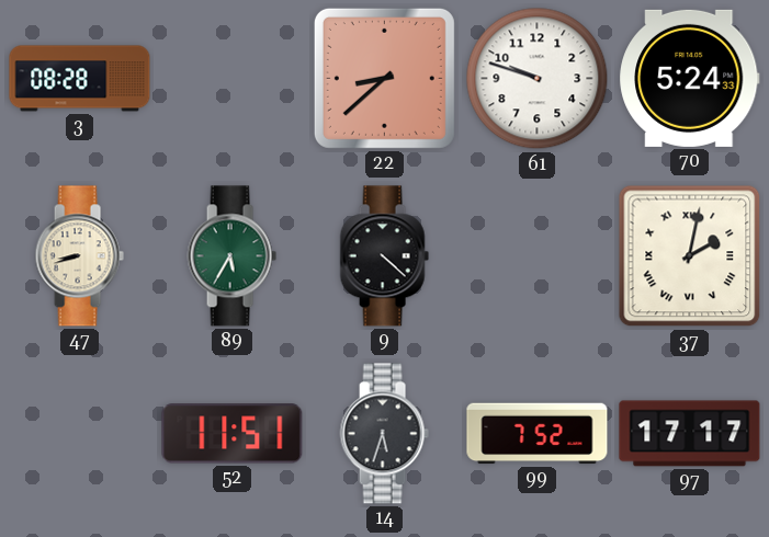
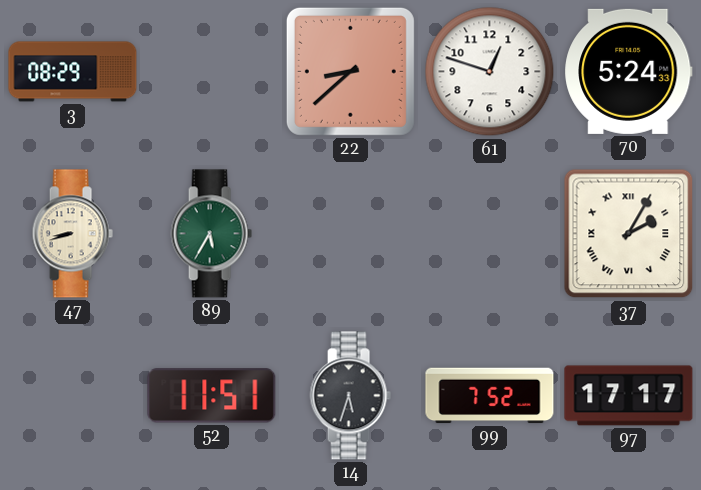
3: 08:28 -> 08:29
61: 9:48 -> 12:48
9: 4:22 -> none
37: 2:02 -> 2:05
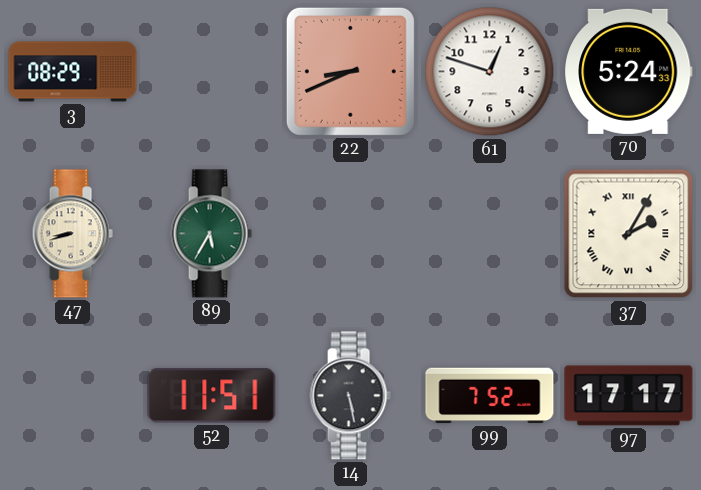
22: 8:38 -> 8:41
14: 5:33 -> 5:28
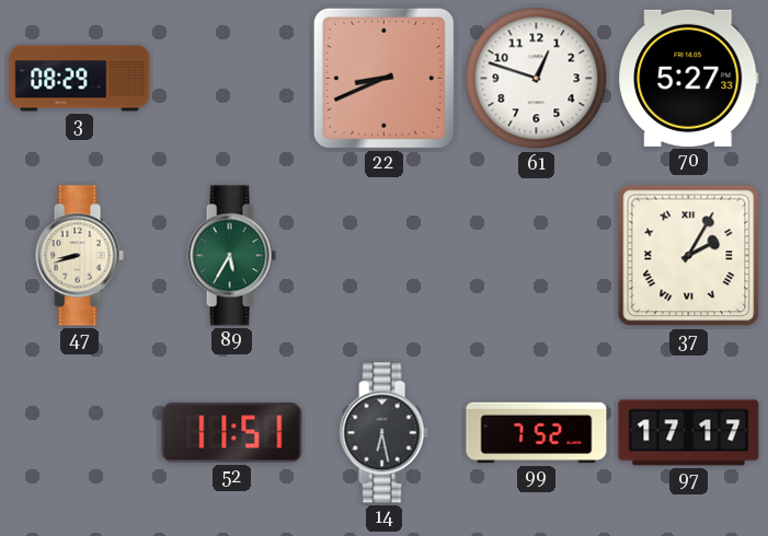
70: 5:24 -> 5:27
14: 5:28 -> 6:28
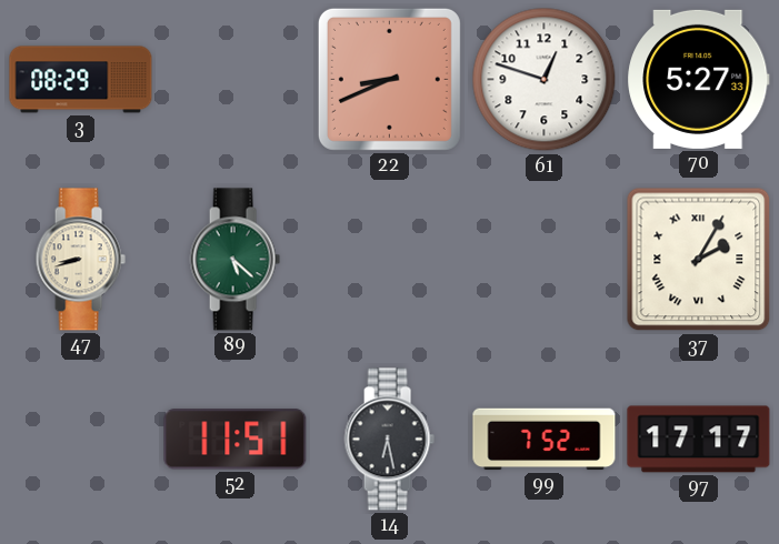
89: 5:35 -> 5:22
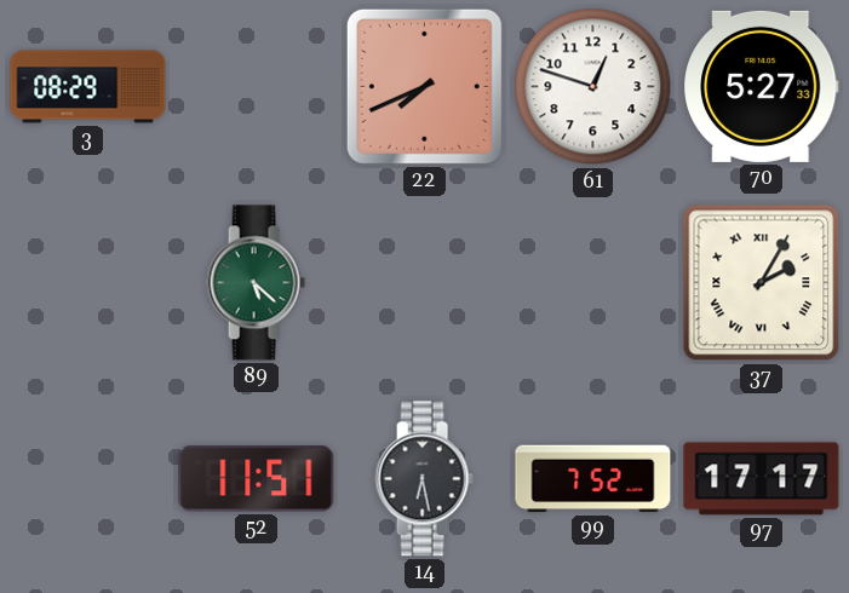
22: 8:41 -> 7:41
47: 8:42 -> none
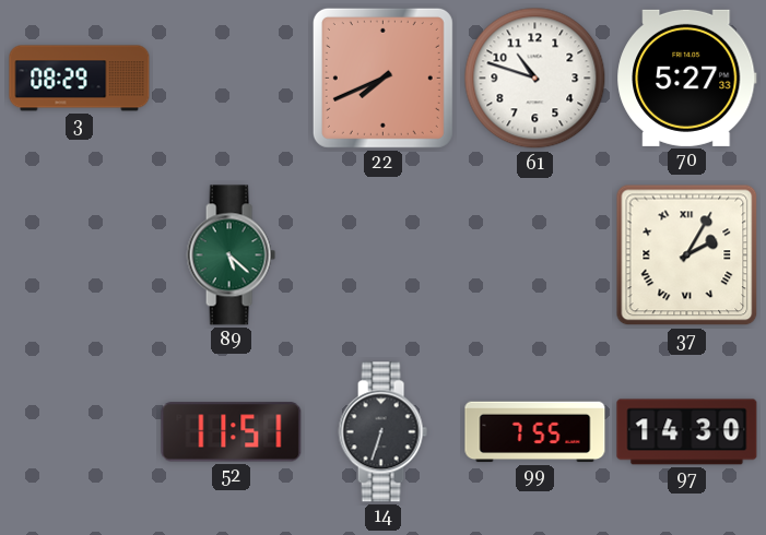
61: 12:48 -> 10:48
14: 6:28 -> 6:33
99: 7:52 -> 7:55
97: 17:17 -> 14:30
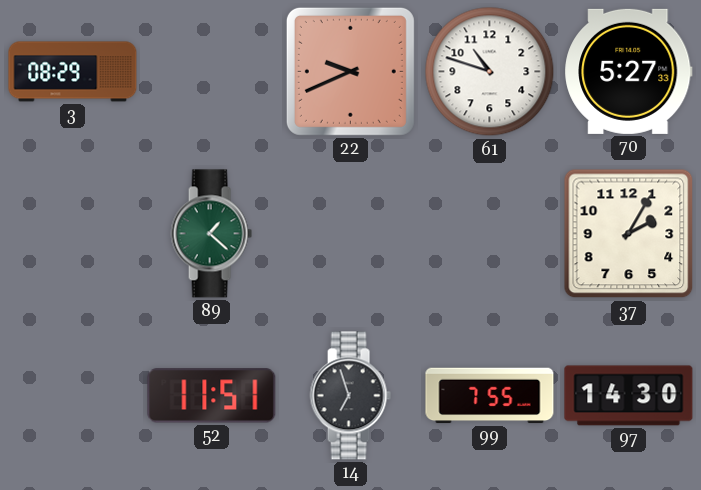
22: 7:41 -> 9:41
89: 5:22 -> 1:22
37 numerals: Roman -> Arabic
14: 6:33 -> 6:57
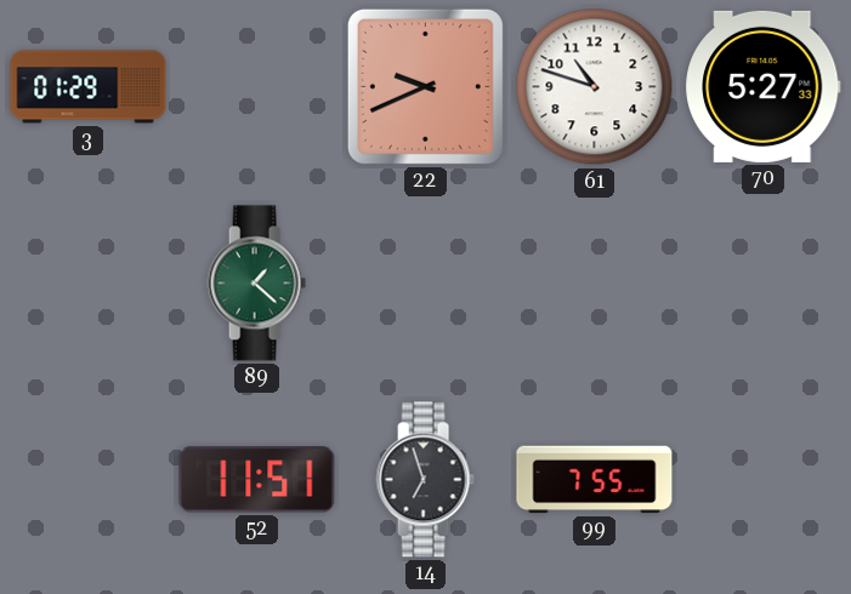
3: 08:29 -> 01:29
37: 2:05 -> none
97: 14:30 -> none
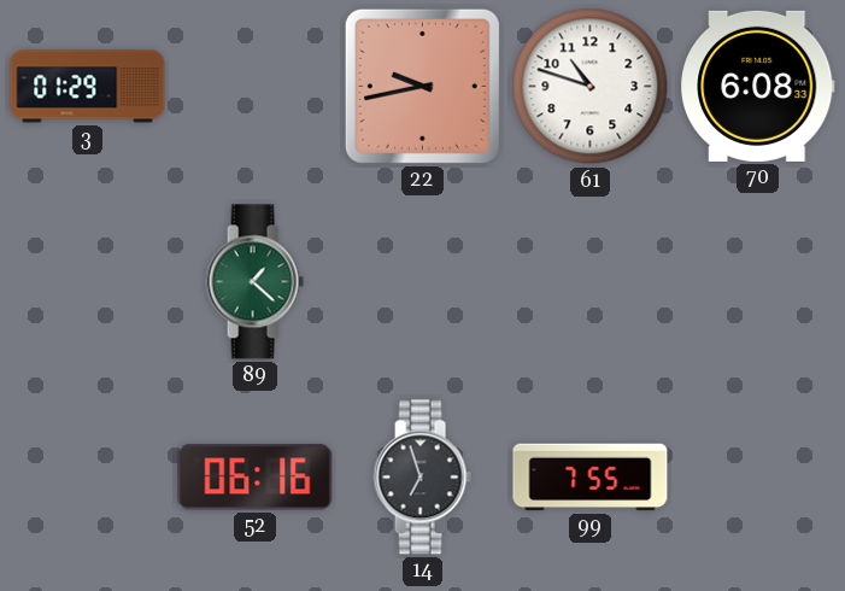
22: 9:41 -> 9:43
70: 5:27 -> 6:08
52: 11:51 -> 06:16
